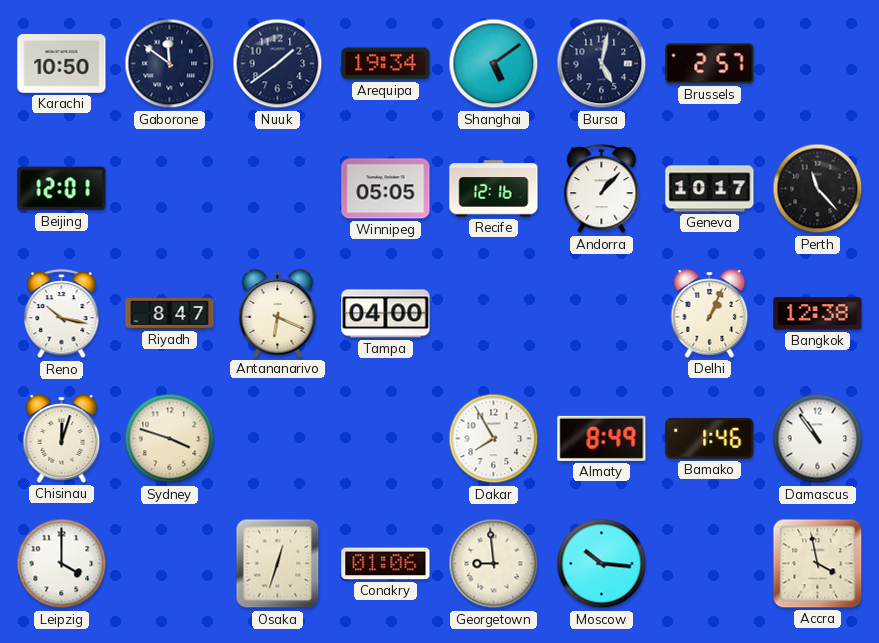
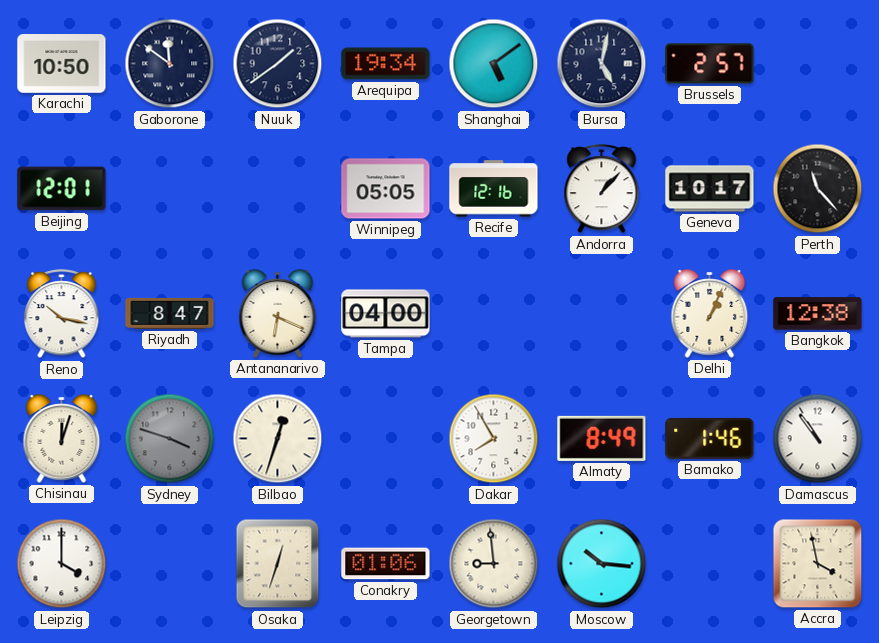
Sydney dial: cream -> grey
Bilbao: none -> 12:33
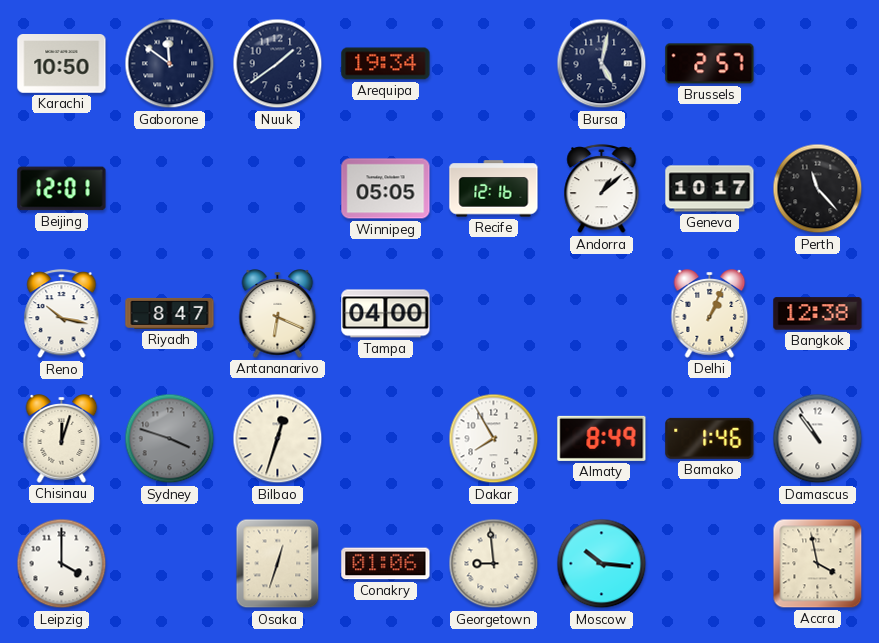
Shanghai: 5:09 -> none
Andorra: 1:07 -> 1:08
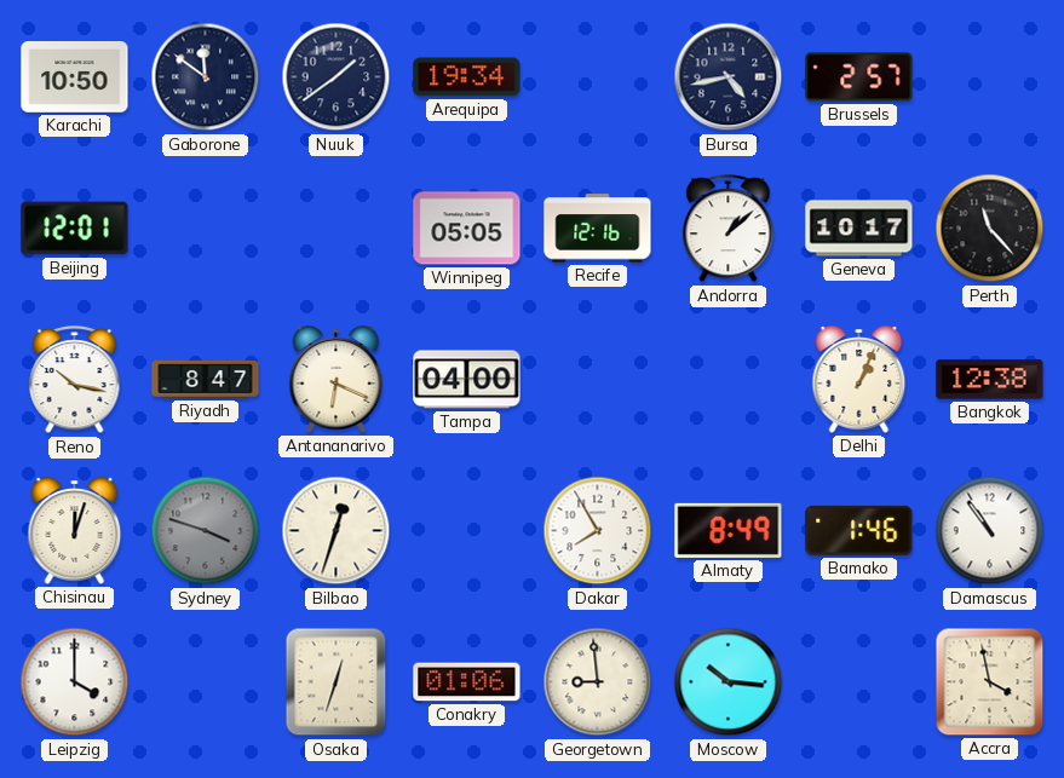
Bursa: 5:02 -> 4:43
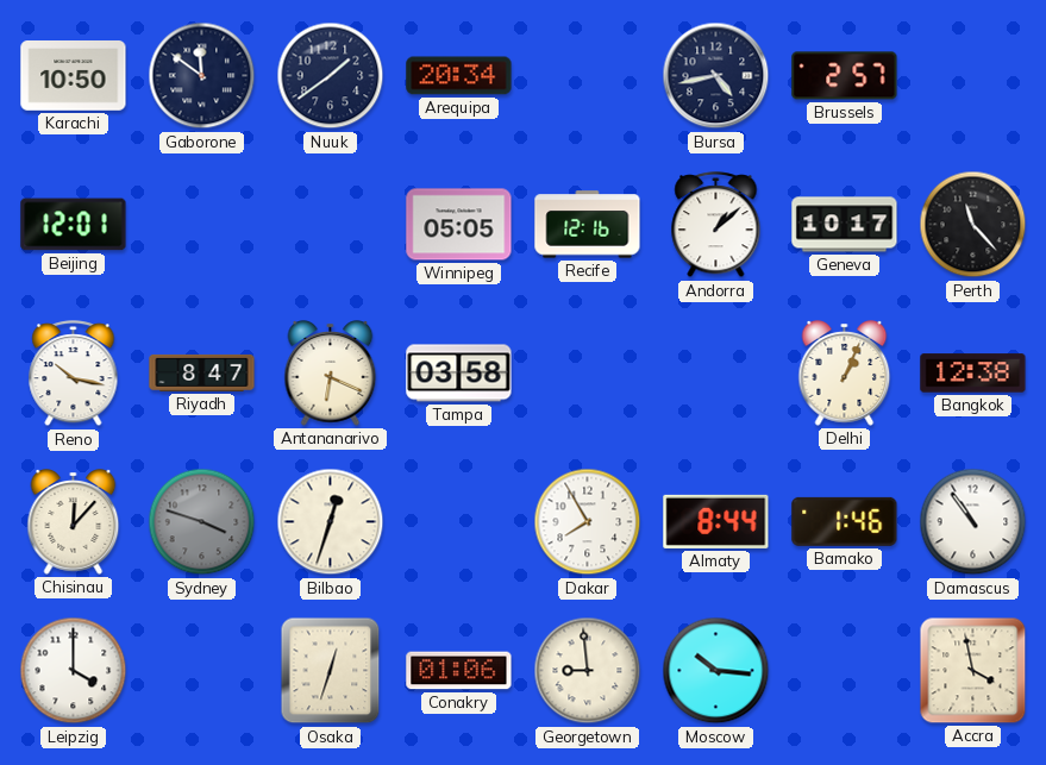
Arequipa: 19:34 -> 20:34
Tampa: 04:00 -> 03:58
Chisinau: 12:03 -> 12:07
Almaty: 8:49 -> 8:44
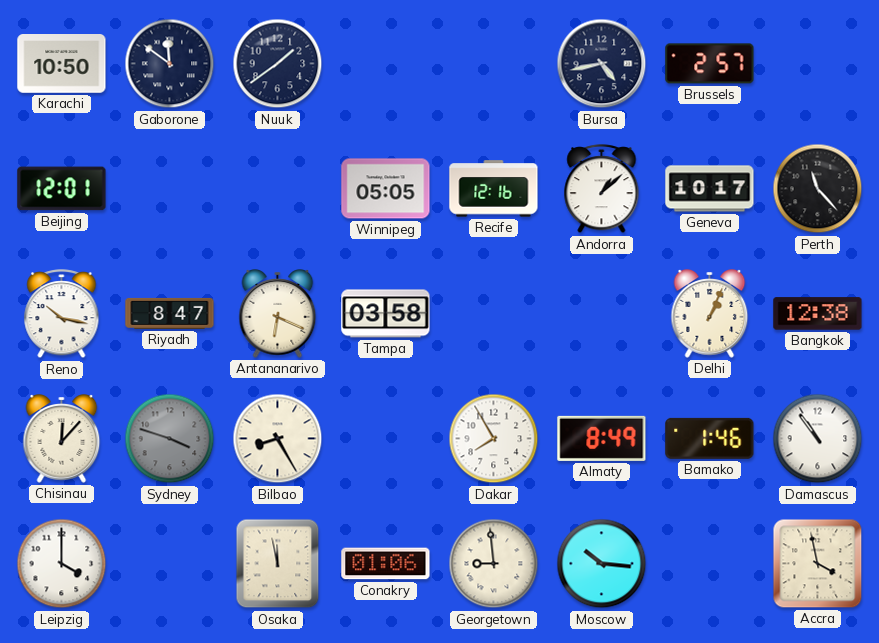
Arequipa: 20:34 -> none
Bilbao: 12:33 -> 8:25
Almaty: 8:44 -> 8:49
Osaka: 12:33 -> 11:58
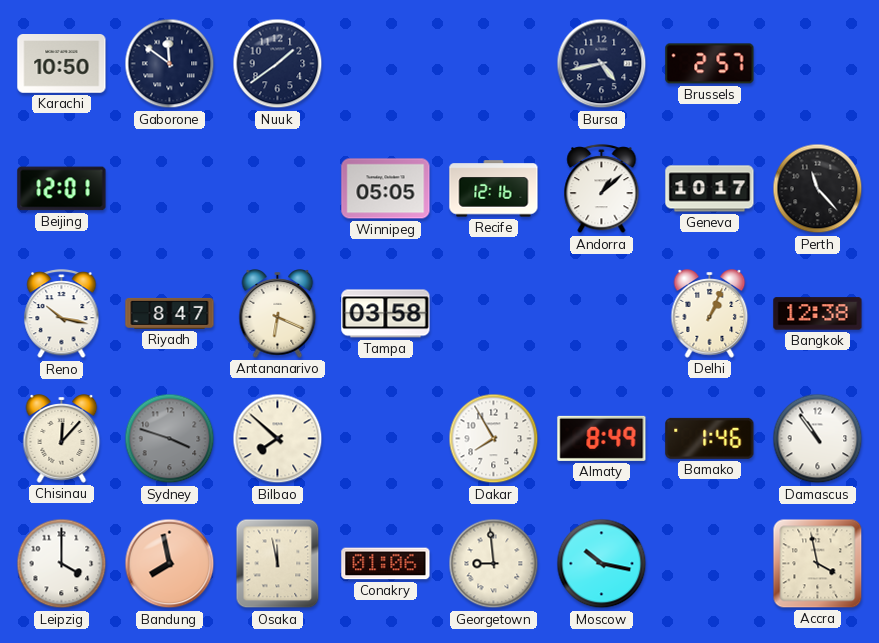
Bilbao: 8:25 -> 7:52
Bandung: none -> 7:58
Moscow: 10:16 -> 10:17
